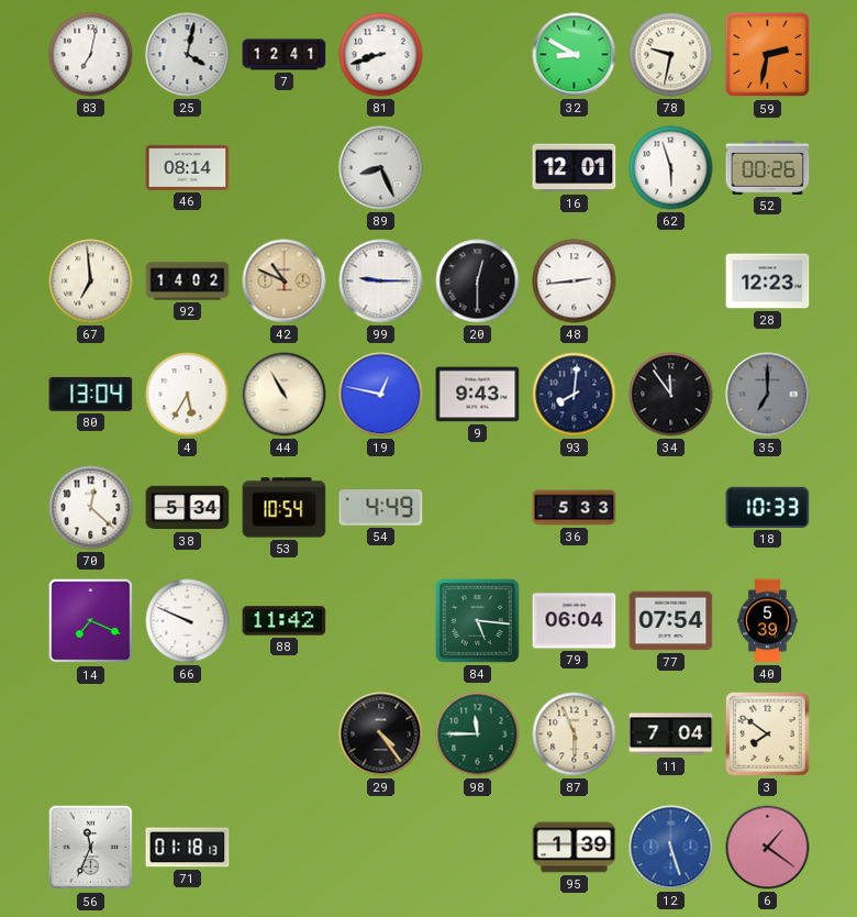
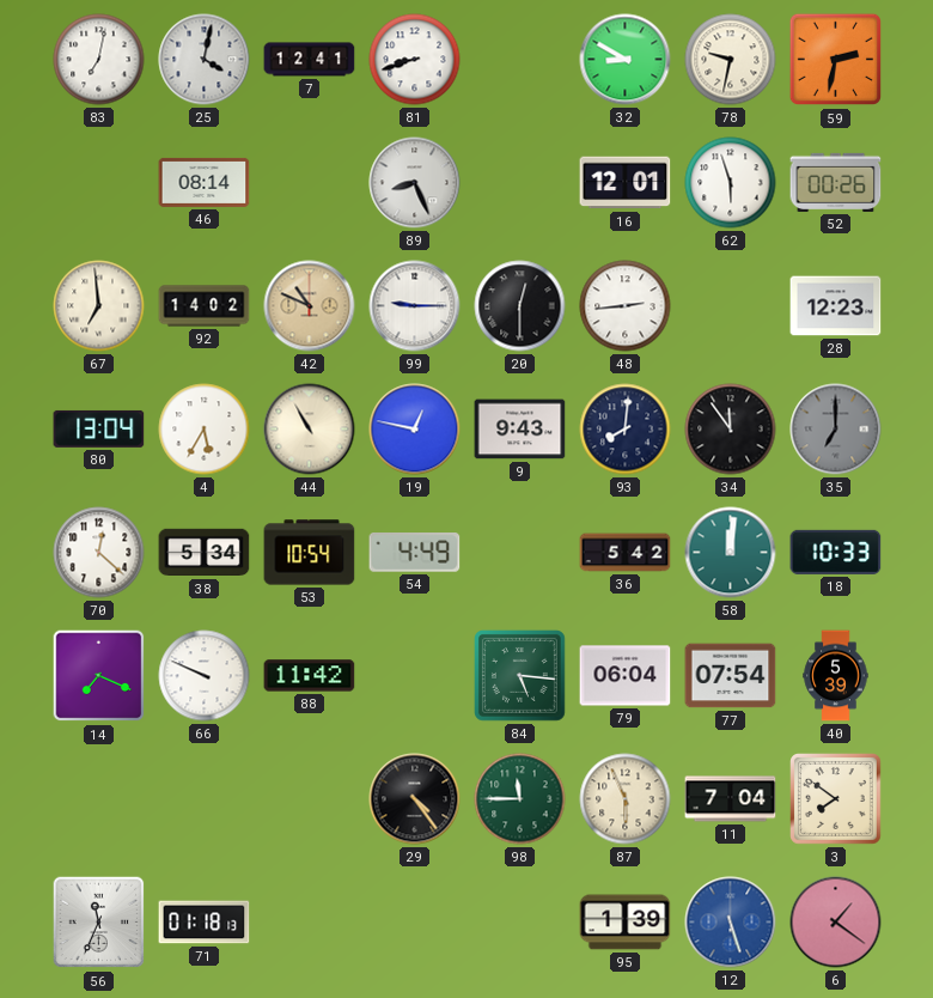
36: 5:33 -> 5:42
58: none -> 12:01
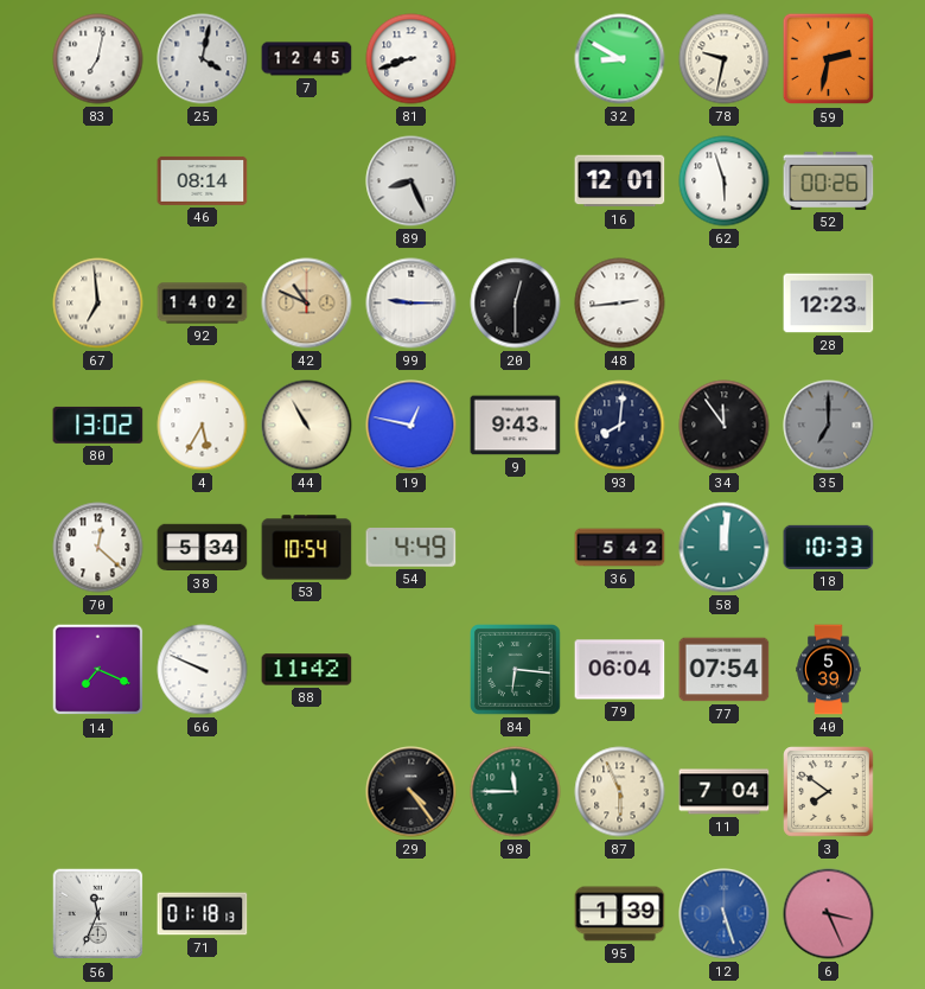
7: 12:41 -> 12:45
80: 13:04 -> 13:02
84: 5:16 -> 6:16
6: 1:21 -> 3:26
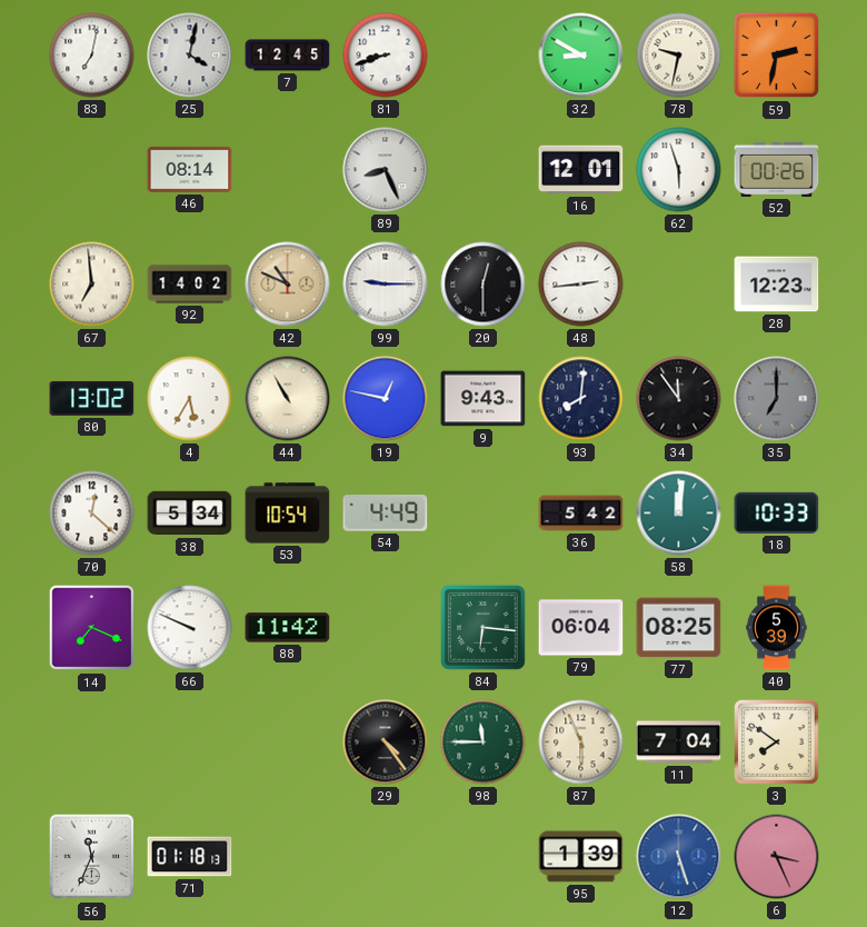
77: 07:54 -> 08:25
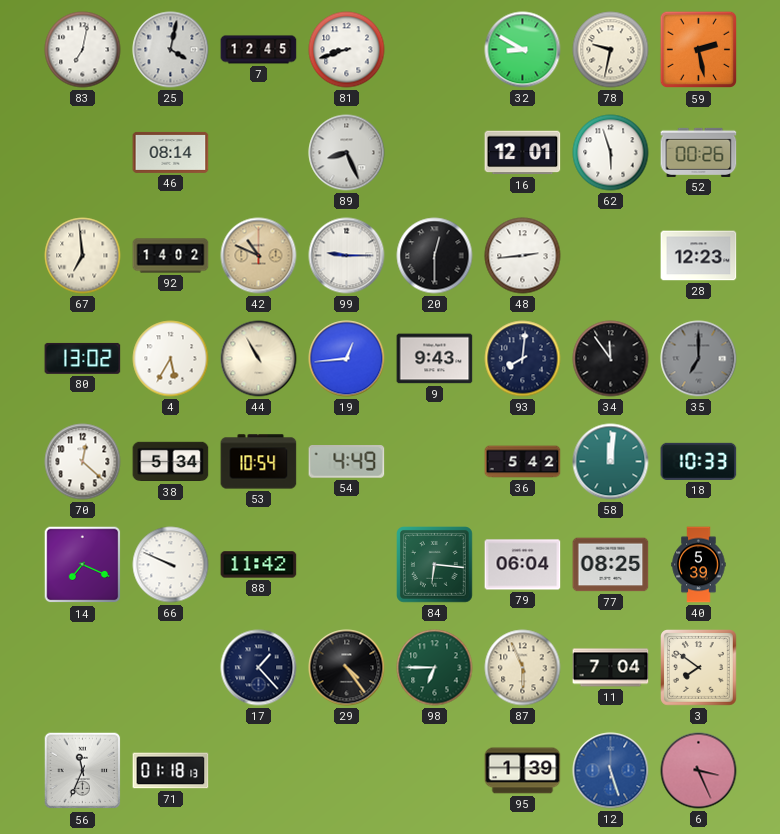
59: 2:32 -> 2:28
19: 12:47 -> 12:44
17: none -> 1:23
98: 11:45 -> 6:45
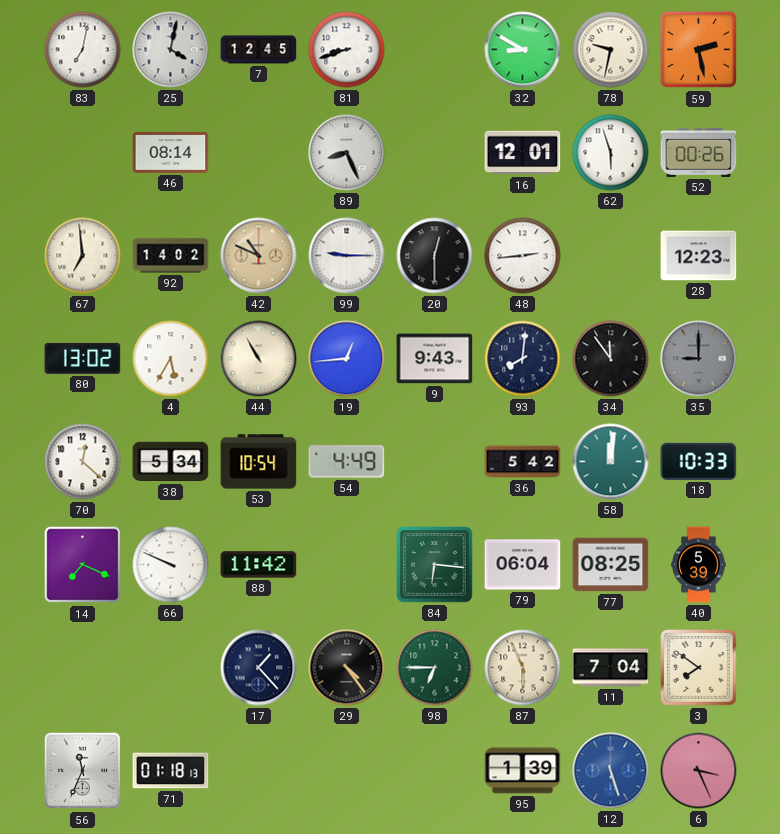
35: 7:00 -> 9:00
